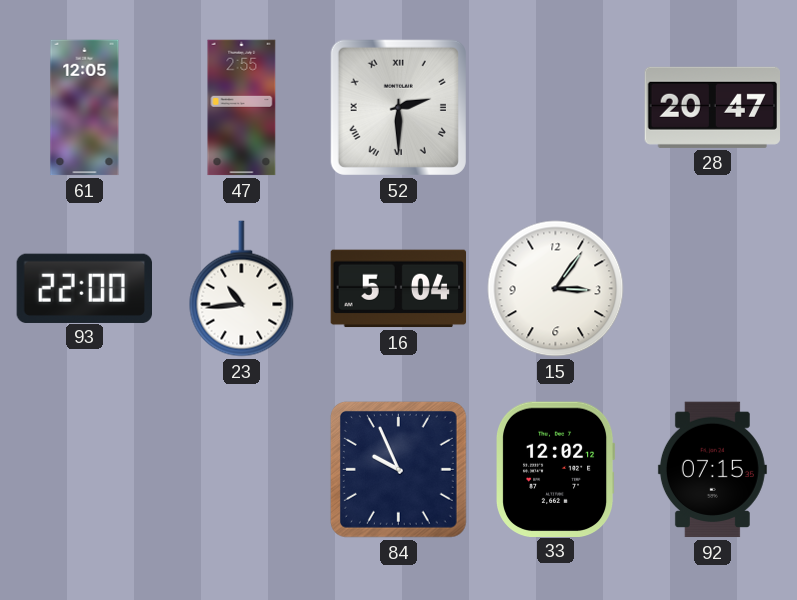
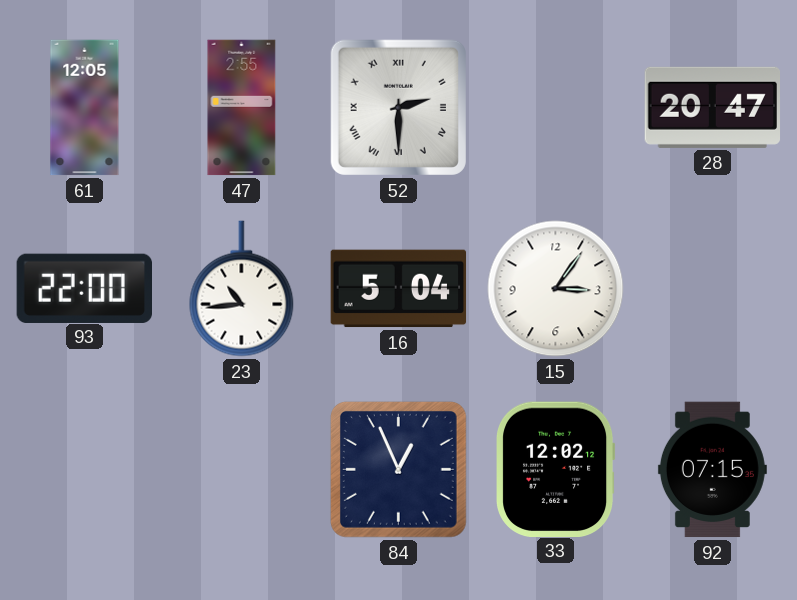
84: 9:56 -> 12:56
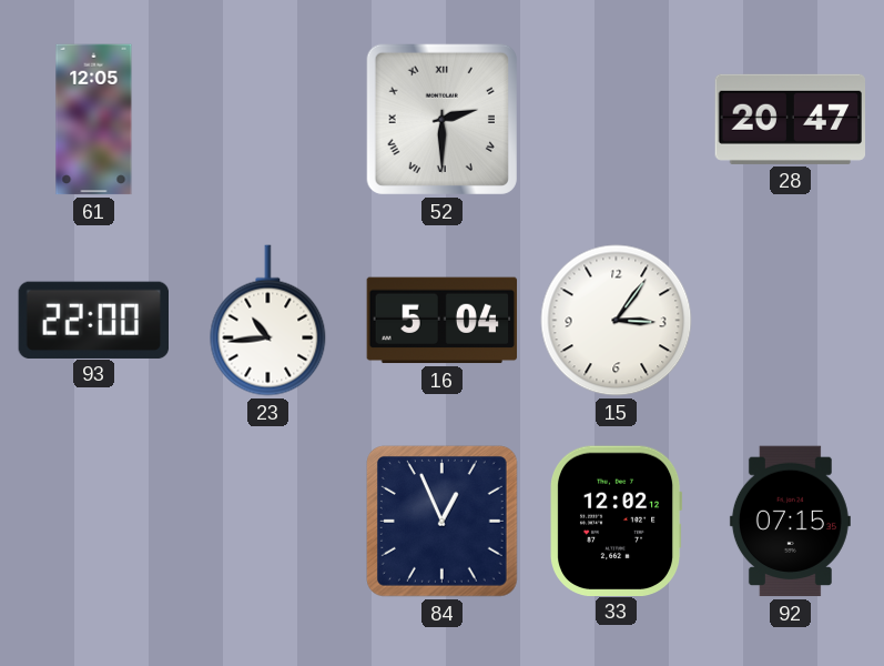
47: 2:55 -> none
